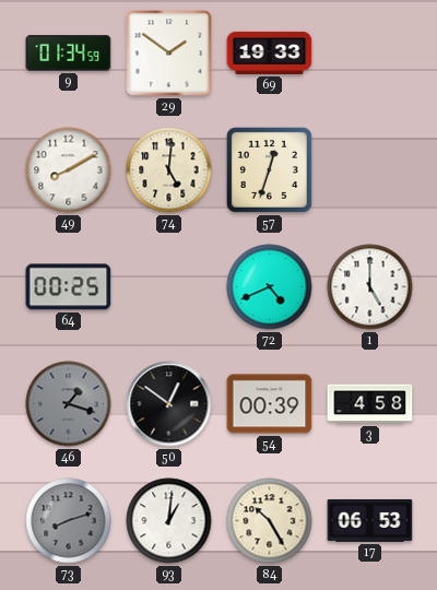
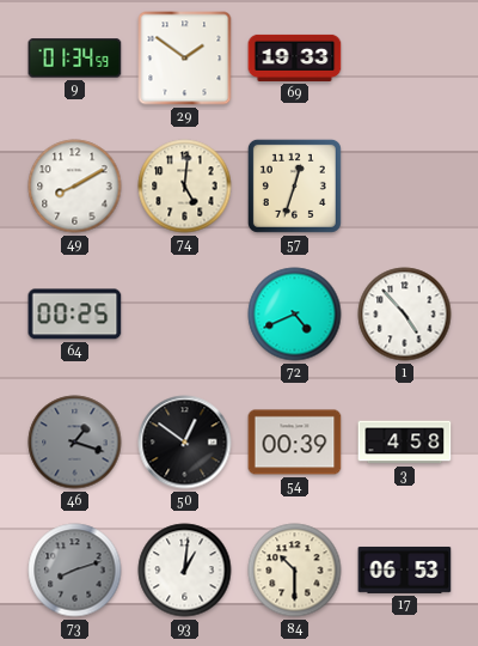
1: 5:00 -> 4:53
84: 10:25 -> 10:30
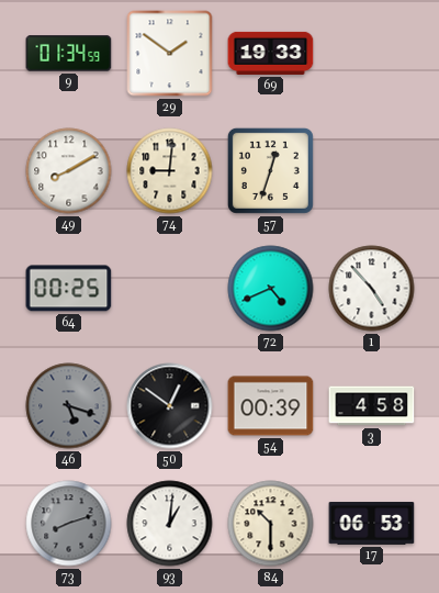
74: 5:01 -> 9:01
46: 1:18 -> 5:18
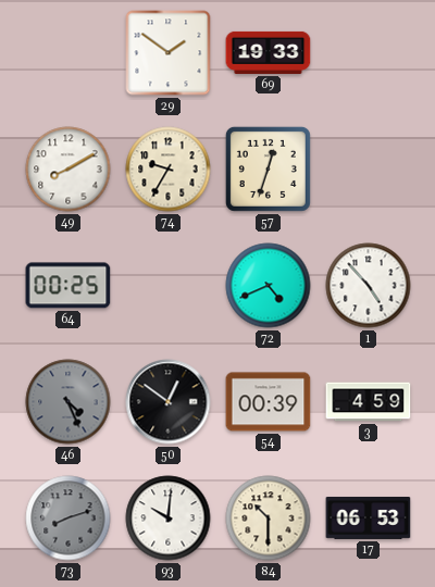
9: 01:34 -> none
74: 9:01 -> 9:35
46: 5:18 -> 4:26
3: 4:58 -> 4:59
93: 1:01 -> 10:01
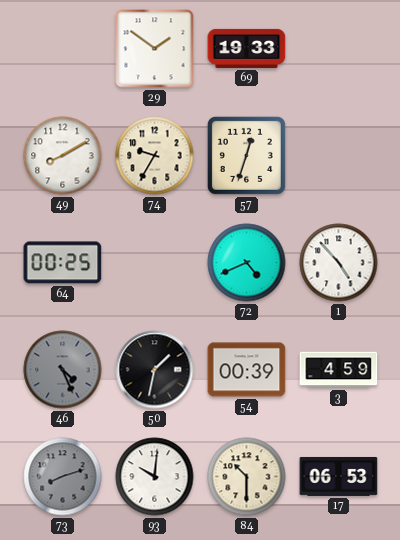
50: 12:51 -> 1:32
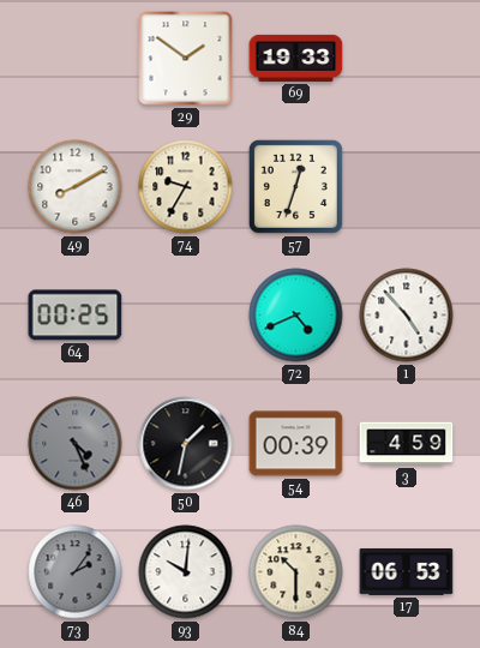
73: 8:12 -> 2:06
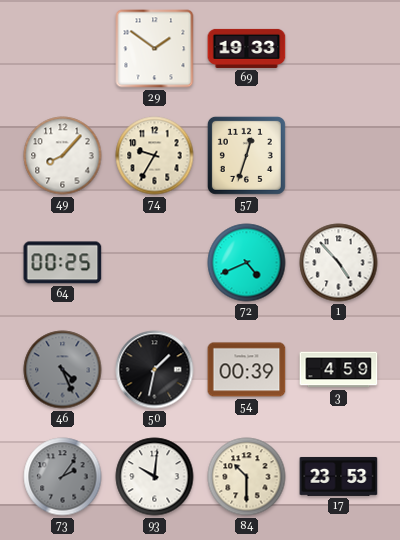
49: 8:10 -> 8:07
17: 06:53 -> 23:53
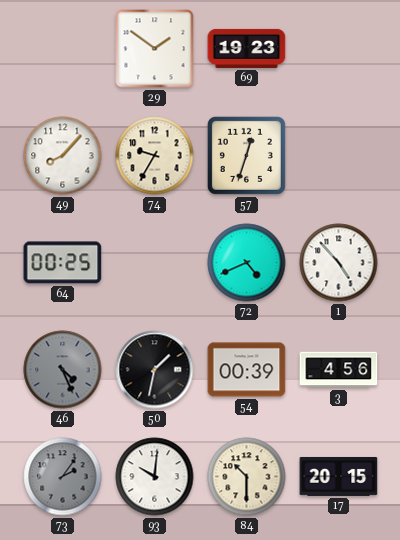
69: 19:33 -> 19:23
3: 4:59 -> 4:56
17: 23:53 -> 20:15
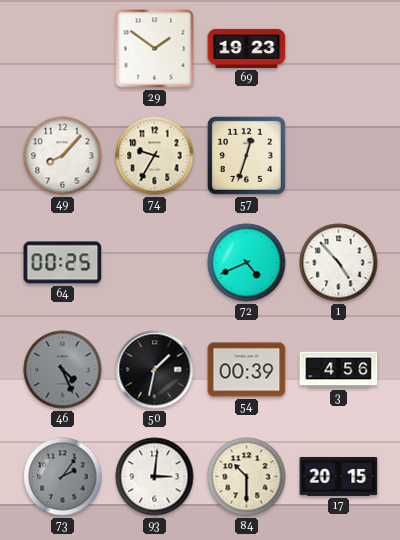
93: 10:01 -> 3:01
